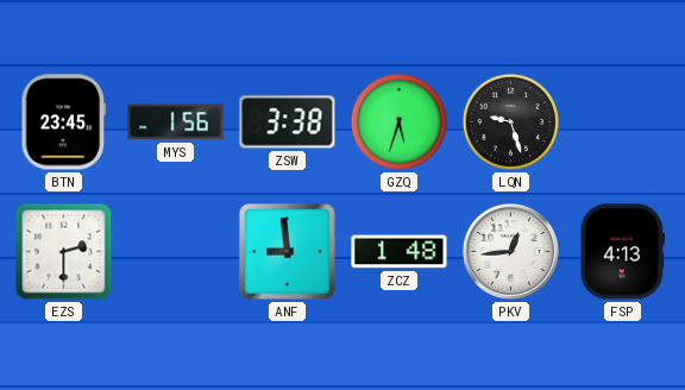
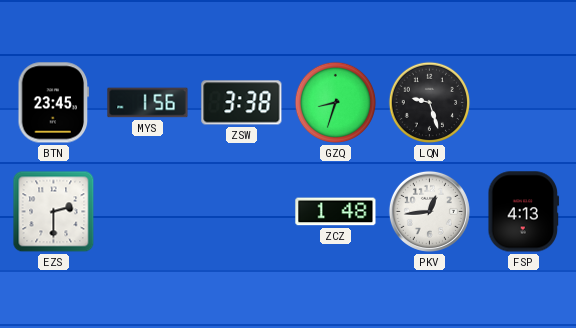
GZQ: 5:33 -> 8:33
ANF: 8:59 -> none
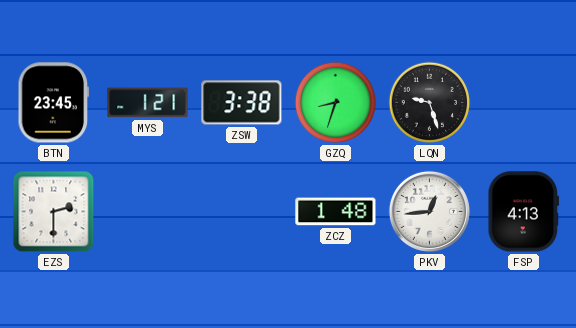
MYS: 1:56 -> 1:21
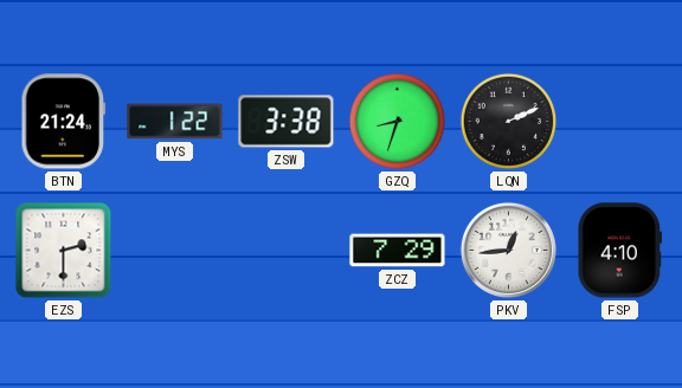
BTN: 23:45 -> 21:24
MYS: 1:21 -> 1:22
LQN: 9:27 -> 2:11
ZCZ: 1:48 -> 7:29
FSP: 4:13 -> 4:10
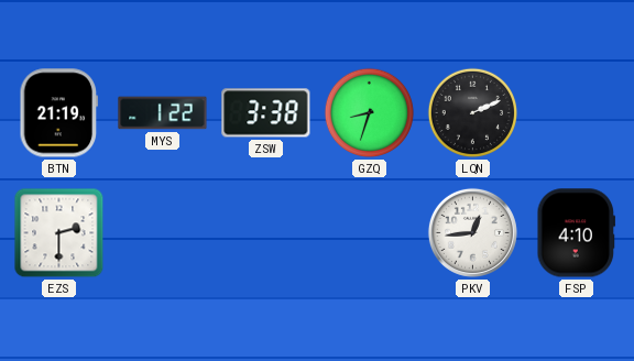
BTN: 21:24 -> 21:19
ZCZ: 7:29 -> none
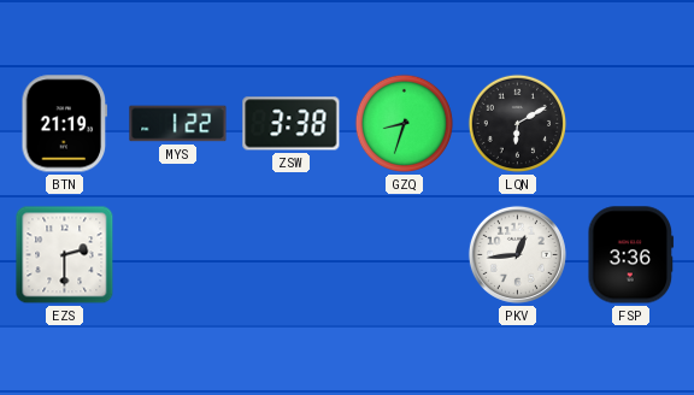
LQN: 2:11 -> 6:10
FSP: 4:10 -> 3:36
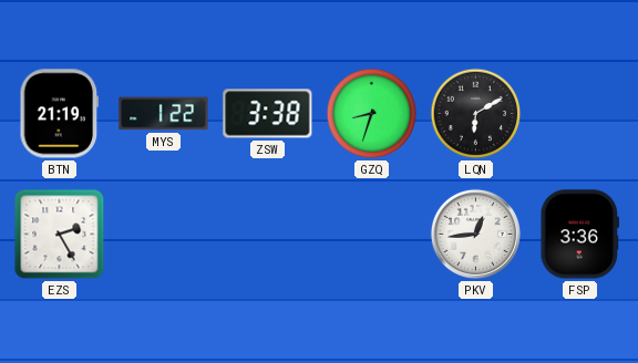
EZS: 2:30 -> 2:25
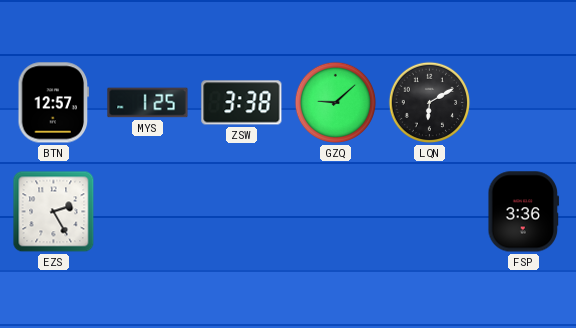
BTN: 21:19 -> 12:57
MYS: 1:22 -> 1:25
GZQ: 8:33 -> 9:08
PKV: 12:44 -> none
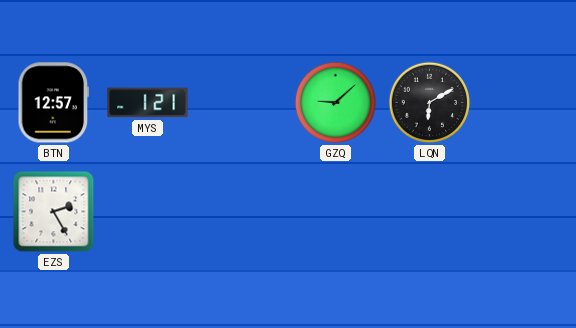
MYS: 1:25 -> 1:21
ZSW: 3:38 -> none
FSP: 3:36 -> none
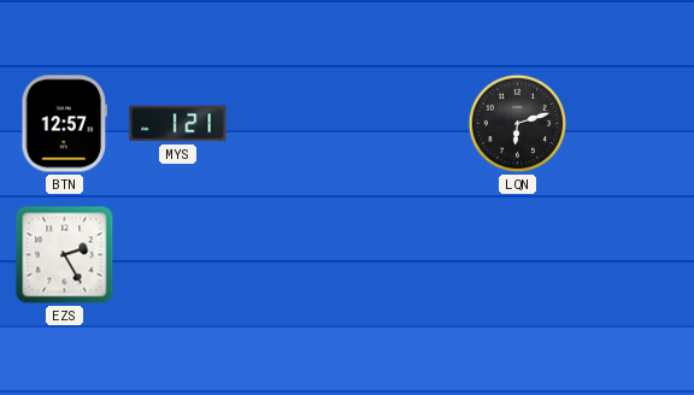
GZQ: 9:08 -> none
LQN: 6:10 -> 6:12
